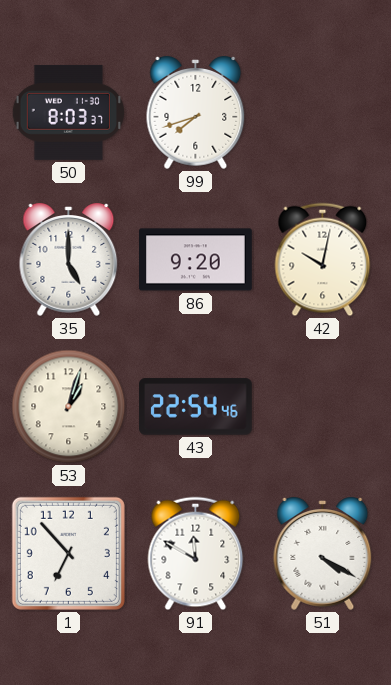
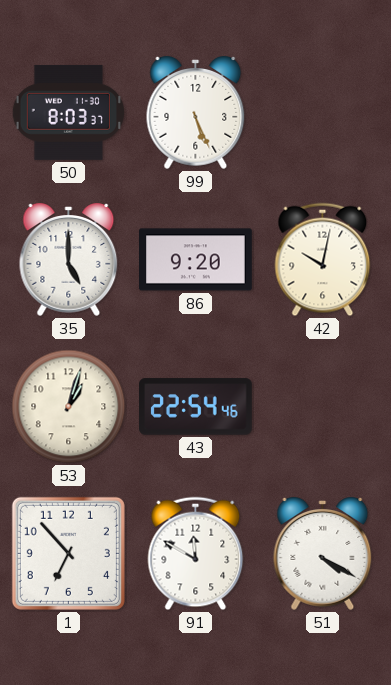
99: 7:42 -> 5:26
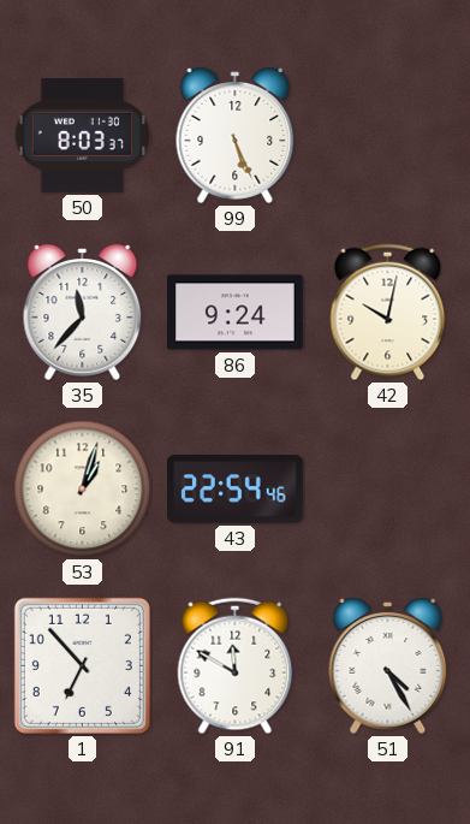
35: 5:00 -> 11:37
86: 9:20 -> 9:24
51: 4:20 -> 4:25
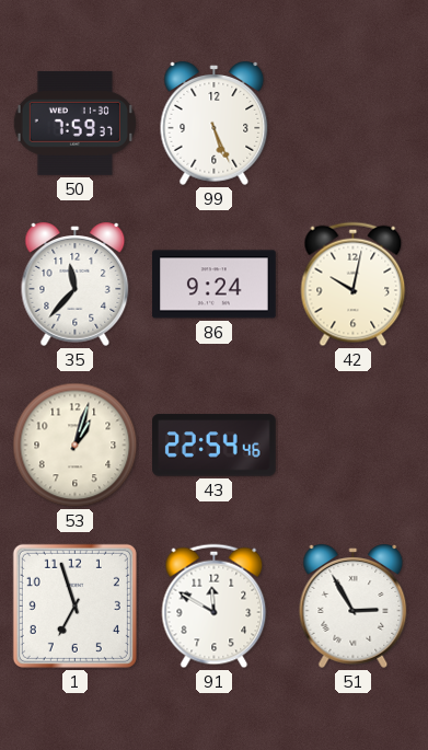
50: 8:03 -> 7:59
1: 6:53 -> 6:57
51: 4:25 -> 2:55
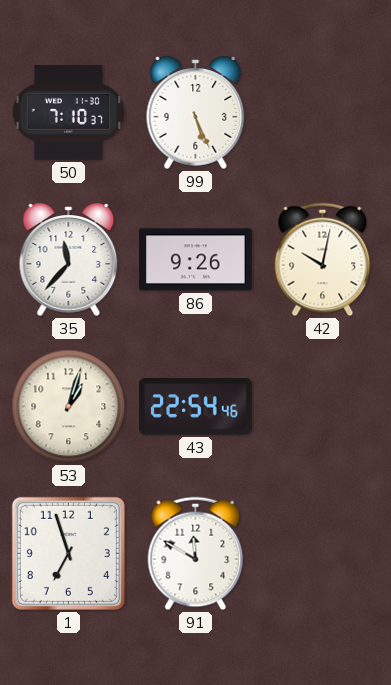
50: 7:59 -> 7:10
86: 9:24 -> 9:26
51: 2:55 -> none
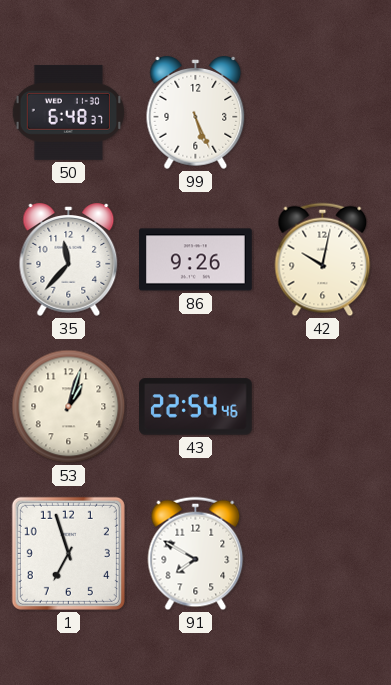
50: 7:10 -> 6:48
91: 11:50 -> 7:50
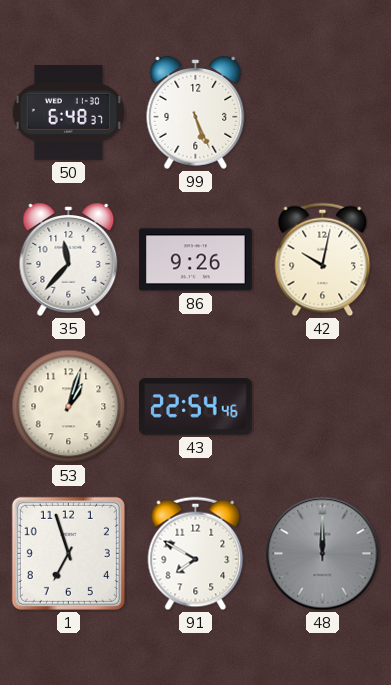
48: none -> 12:00
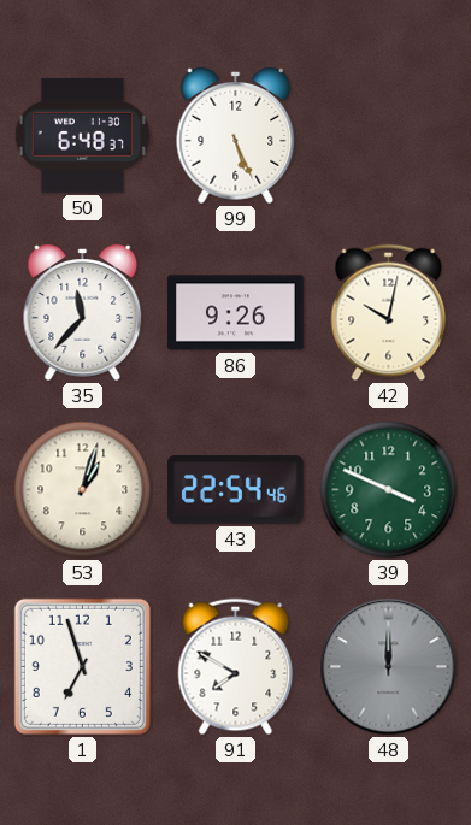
39: none -> 3:49
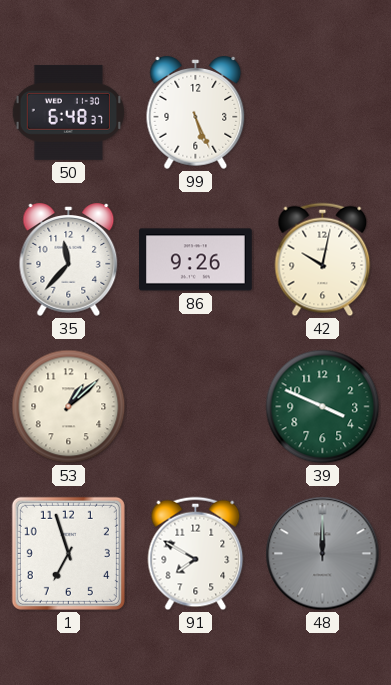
53: 1:03 -> 1:08
43: 22:54 -> none
